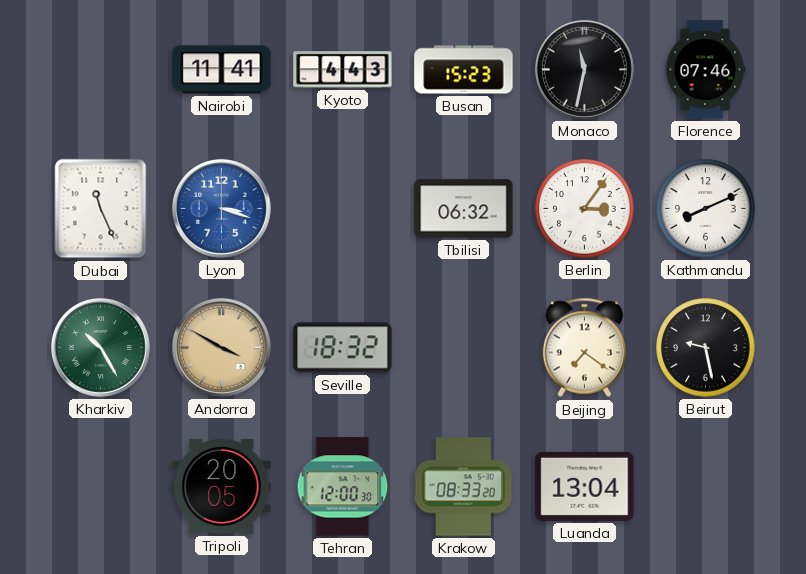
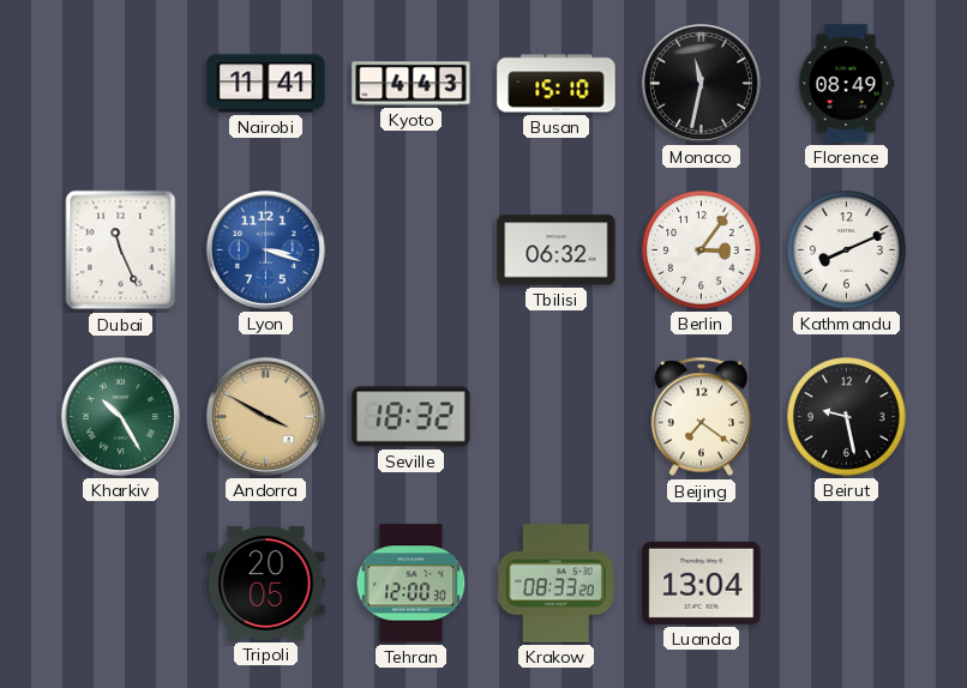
Busan: 15:23 -> 15:10
Florence: 07:46 -> 08:49
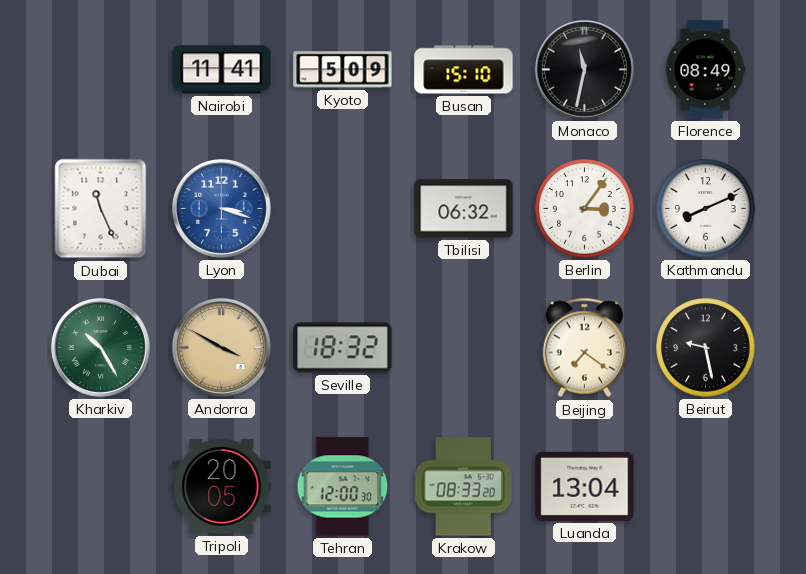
Kyoto: 4:43 -> 5:09
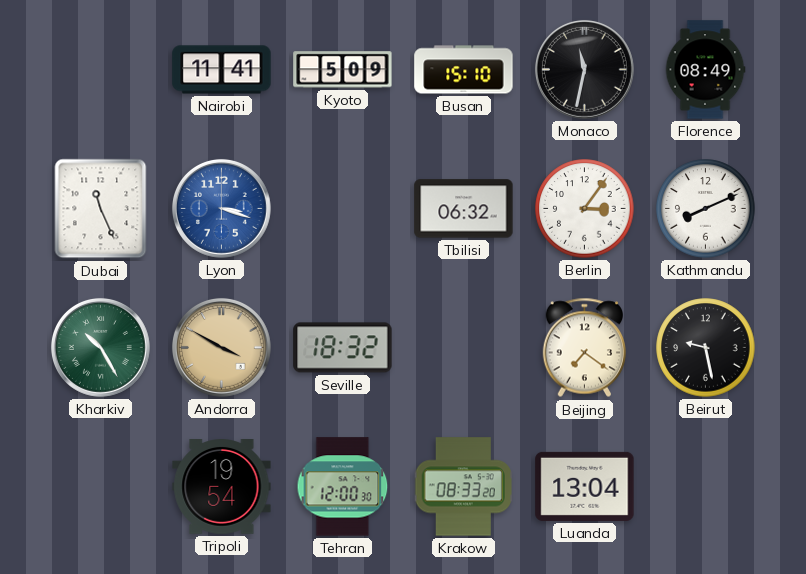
Tripoli: 20:05 -> 19:54
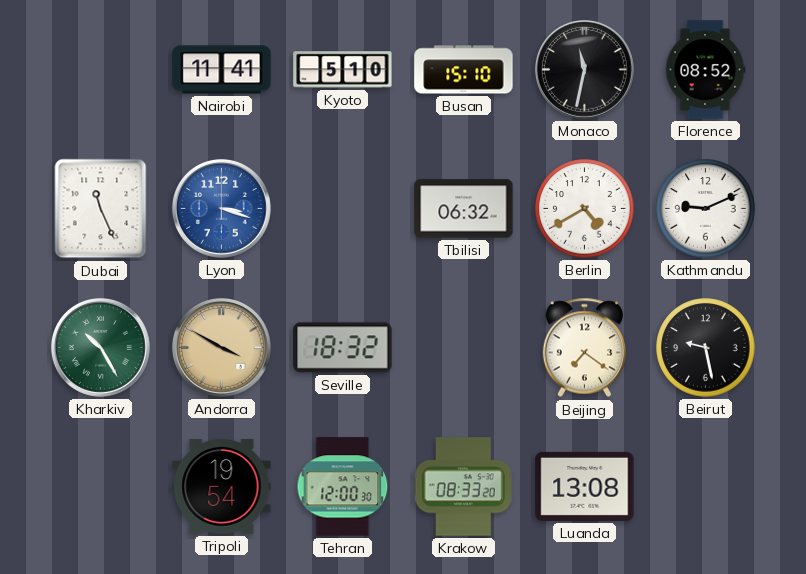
Kyoto: 5:09 -> 5:10
Florence: 08:49 -> 08:52
Berlin: 3:06 -> 4:40
Kathmandu: 8:11 -> 9:11
Luanda: 13:04 -> 13:08
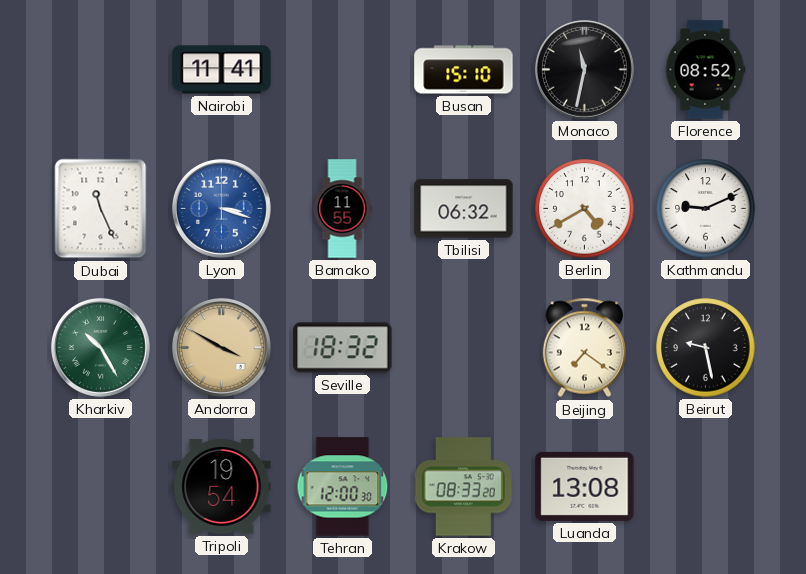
Kyoto: 5:10 -> none
Bamako: none -> 11:55
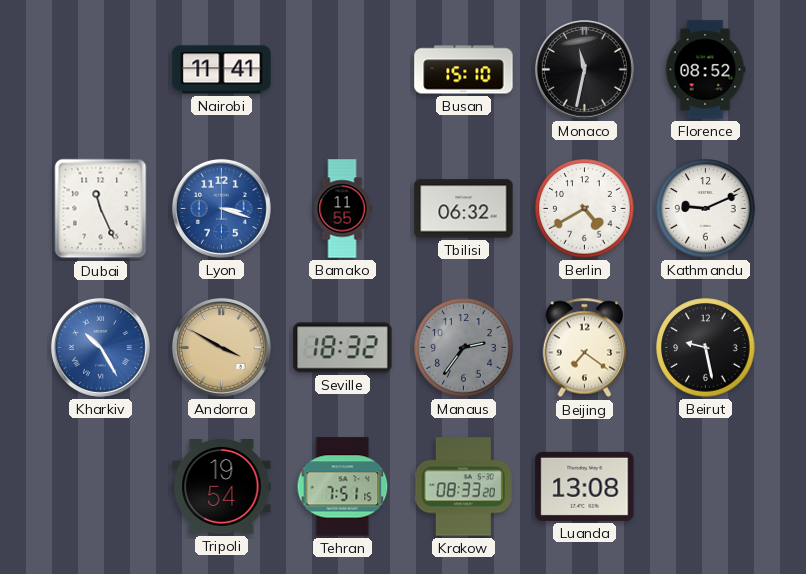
Kharkiv dial: green -> blue
Manaus: none -> 2:36
Tehran: 12:00 -> 7:51
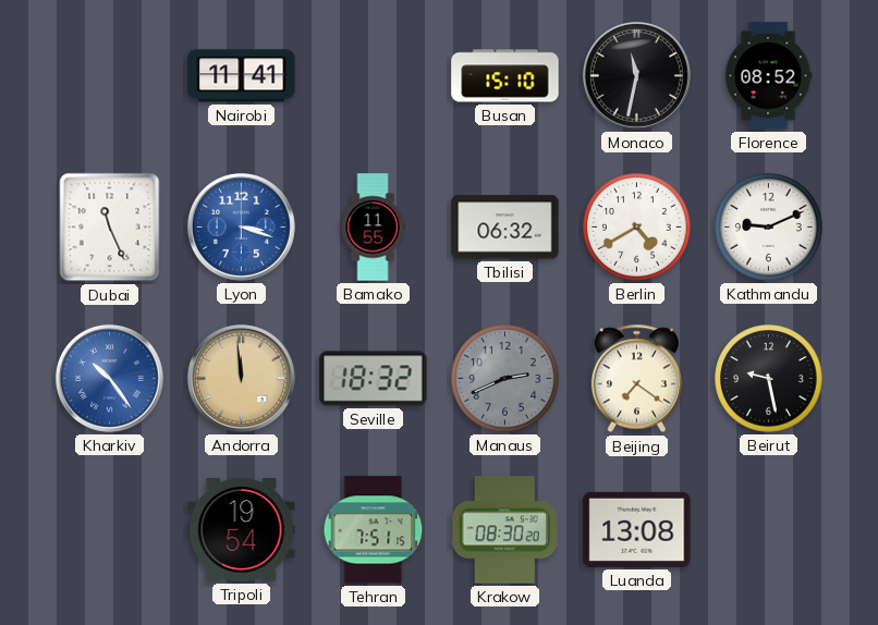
Kharkiv: 10:25 -> 10:24
Andorra: 3:50 -> 11:59
Manaus: 2:36 -> 2:41
Krakow: 08:33 -> 08:30
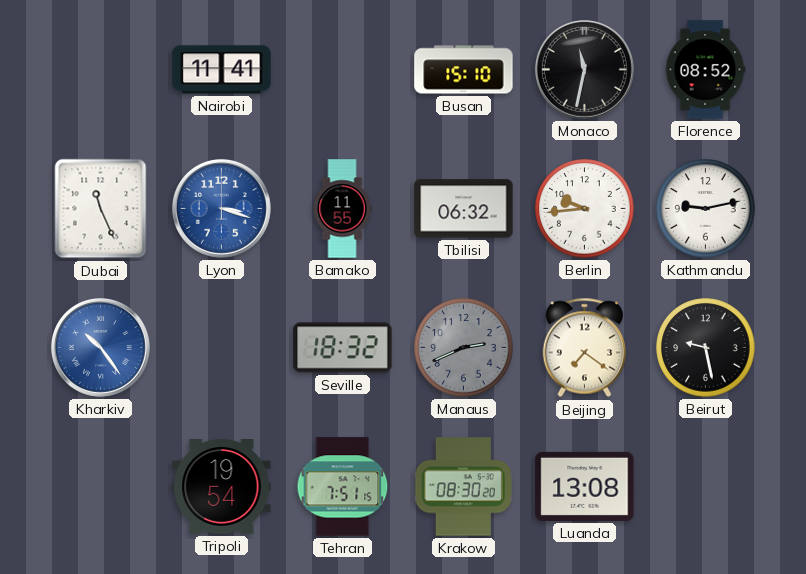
Berlin: 4:40 -> 9:44
Kathmandu: 9:11 -> 9:13
Andorra: 11:59 -> none
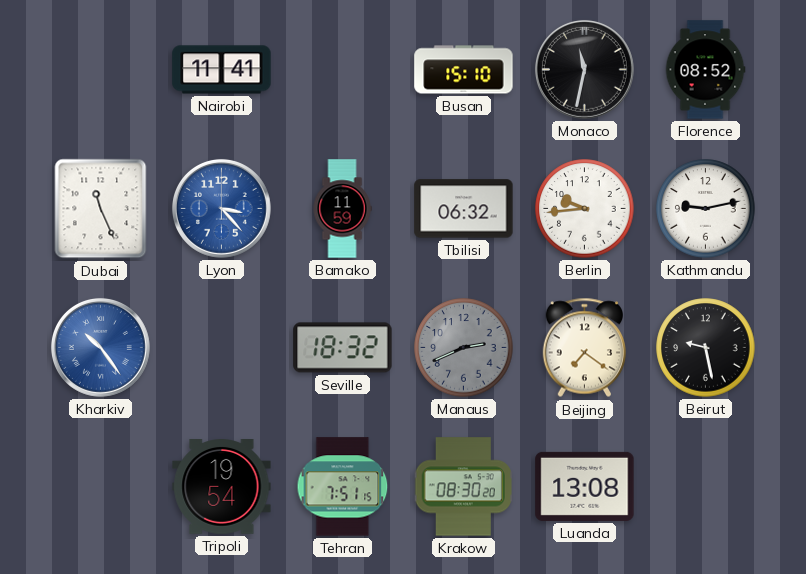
Lyon: 3:18 -> 3:23
Bamako: 11:55 -> 11:59
